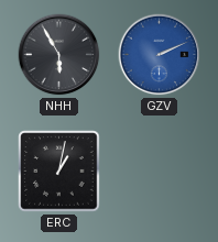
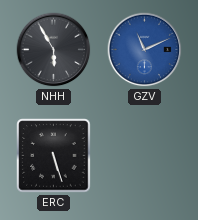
GZV: 2:11 -> 11:11
ERC: 1:02 -> 5:27
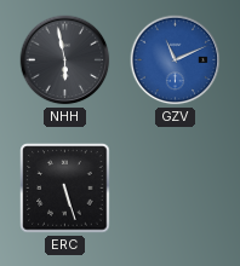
NHH: 5:55 -> 5:58
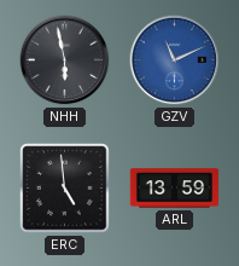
ERC: 5:27 -> 4:59
ARL: none -> 13:59
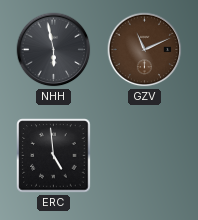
GZV dial: blue -> brown
ARL: 13:59 -> none
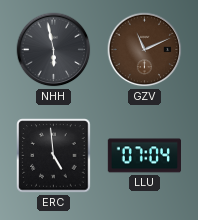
LLU: none -> 07:04
